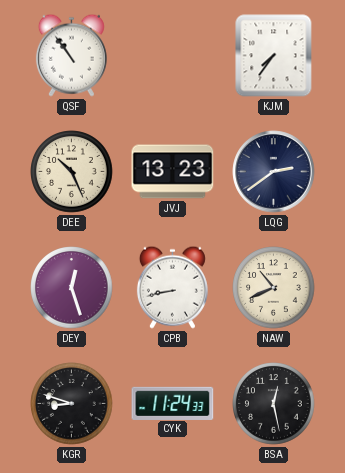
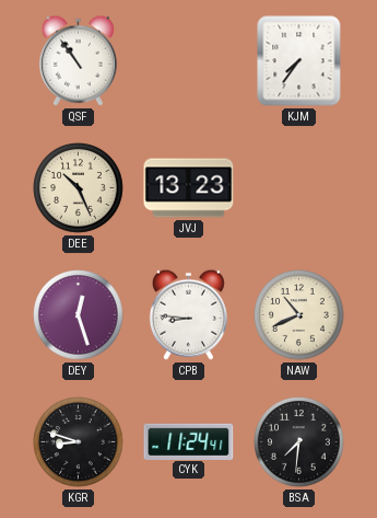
LQG: 2:39 -> none
CPB: 8:43 -> 8:46
CYK: 11:24:33 -> 11:24:41
BSA: 12:28 -> 7:31
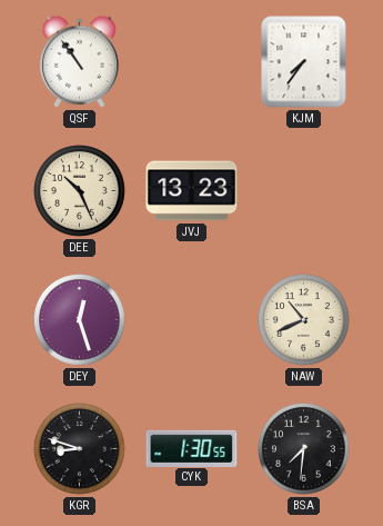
CPB: 8:46 -> none
CYK: 11:24 -> 1:30
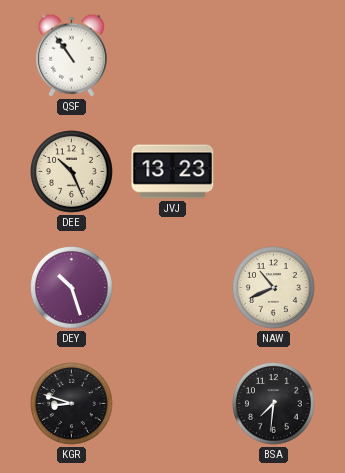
KJM: 7:36 -> none
DEY: 12:27 -> 10:27
CYK: 1:30 -> none
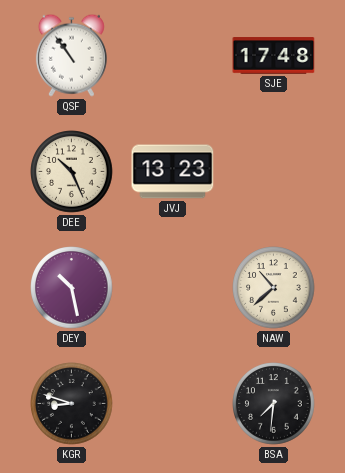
SJE: none -> 17:48
DEY: 10:27 -> 10:28
NAW: 10:41 -> 10:38
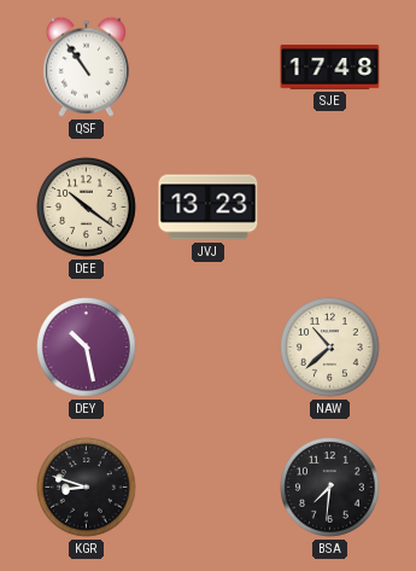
DEE: 10:26 -> 10:21
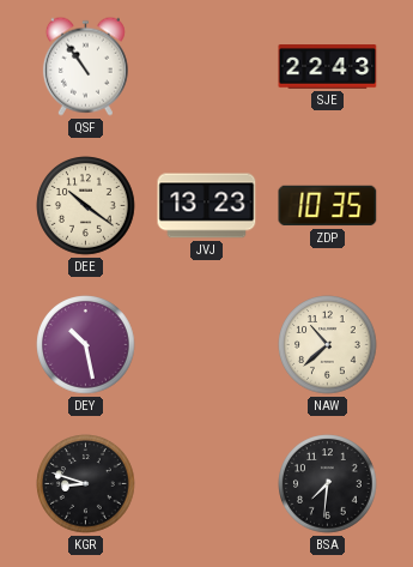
SJE: 17:48 -> 22:43
ZDP: none -> 10:35
